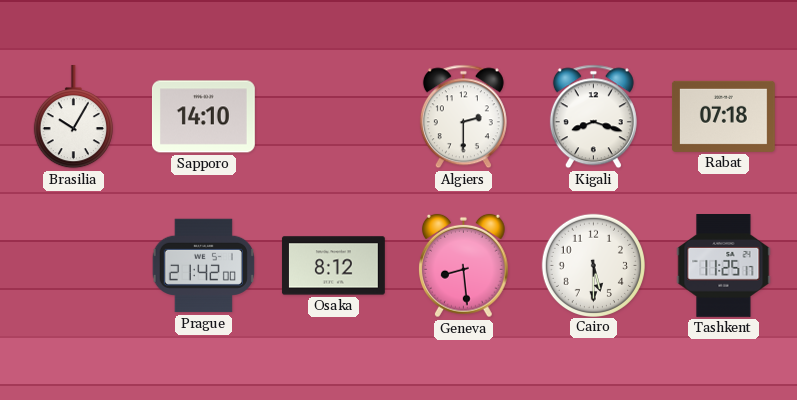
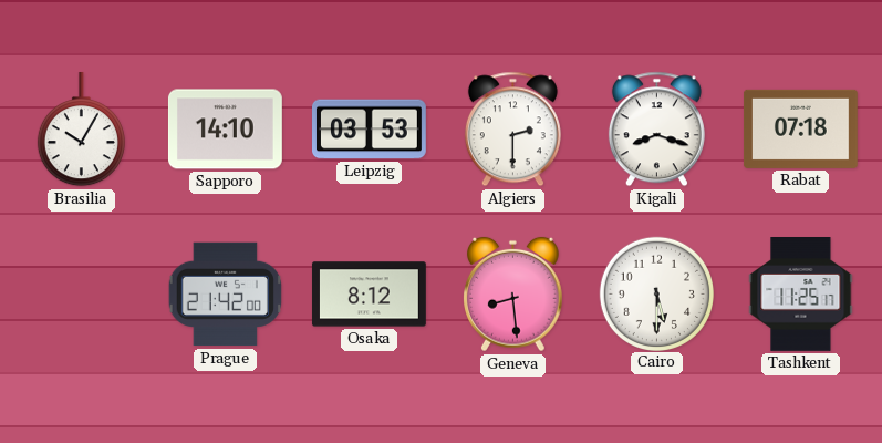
Leipzig: none -> 03:53
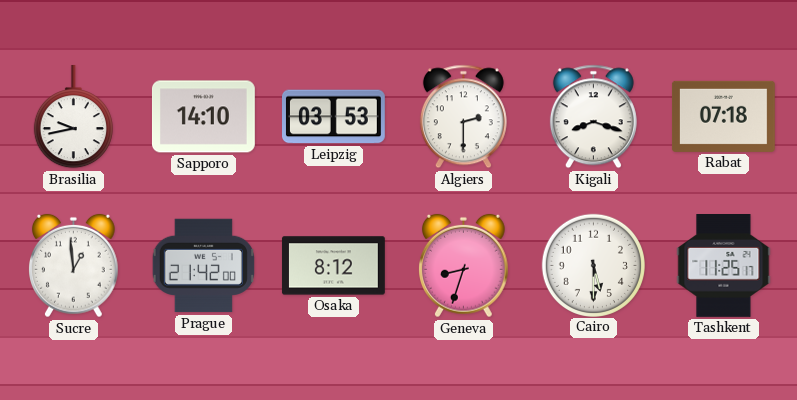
Brasilia: 10:05 -> 9:43
Sucre: none -> 12:59
Geneva: 8:29 -> 8:33
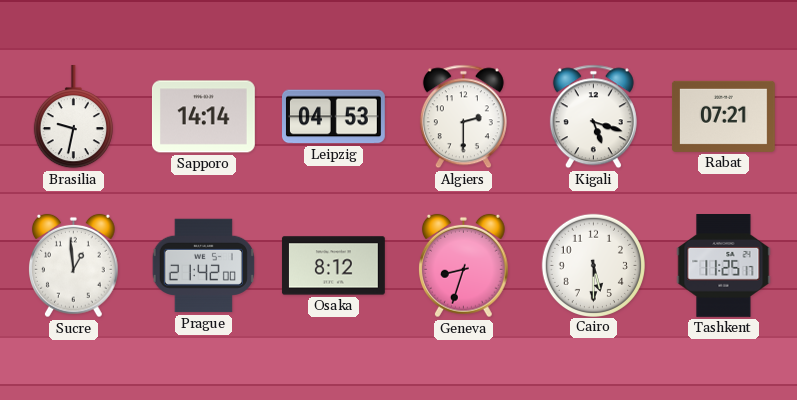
Brasilia: 9:43 -> 9:32
Sapporo: 14:10 -> 14:14
Leipzig: 03:53 -> 04:53
Kigali: 8:18 -> 5:18
Rabat: 07:18 -> 07:21
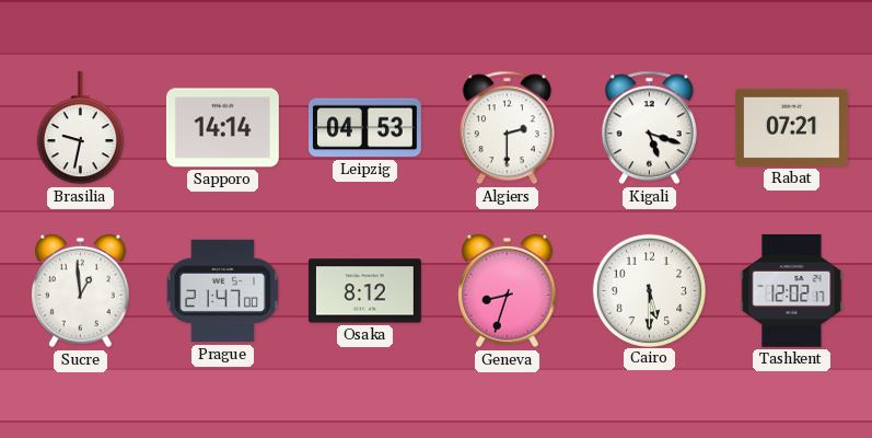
Prague: 21:42 -> 21:47
Tashkent: 11:25 -> 12:02
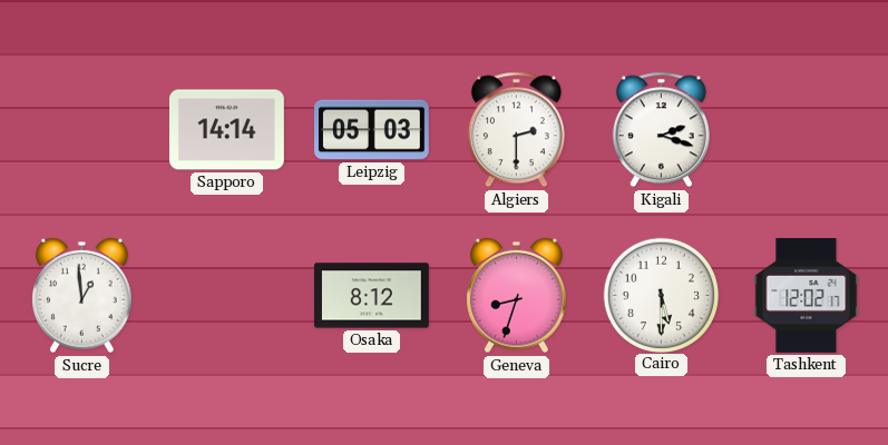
Brasilia: 9:32 -> none
Leipzig: 04:53 -> 05:03
Kigali: 5:18 -> 2:18
Rabat: 07:21 -> none
Prague: 21:47 -> none
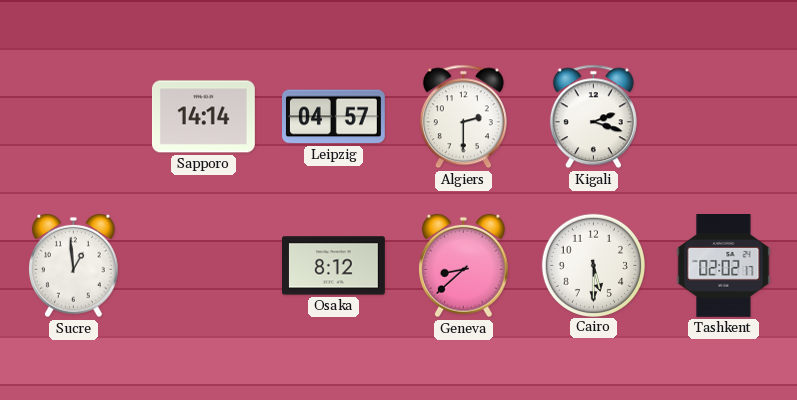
Leipzig: 05:03 -> 04:57
Geneva: 8:33 -> 8:38
Tashkent: 12:02 -> 02:02
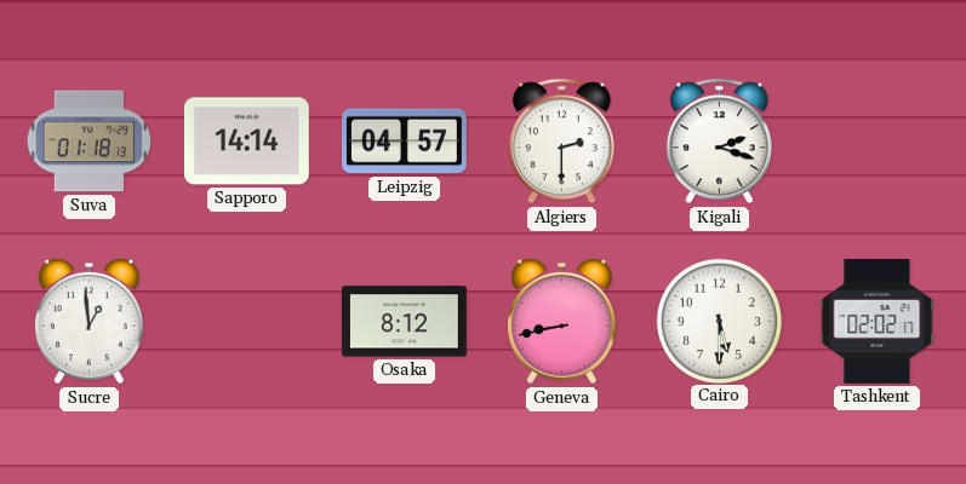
Suva: none -> 01:18
Geneva: 8:38 -> 8:43
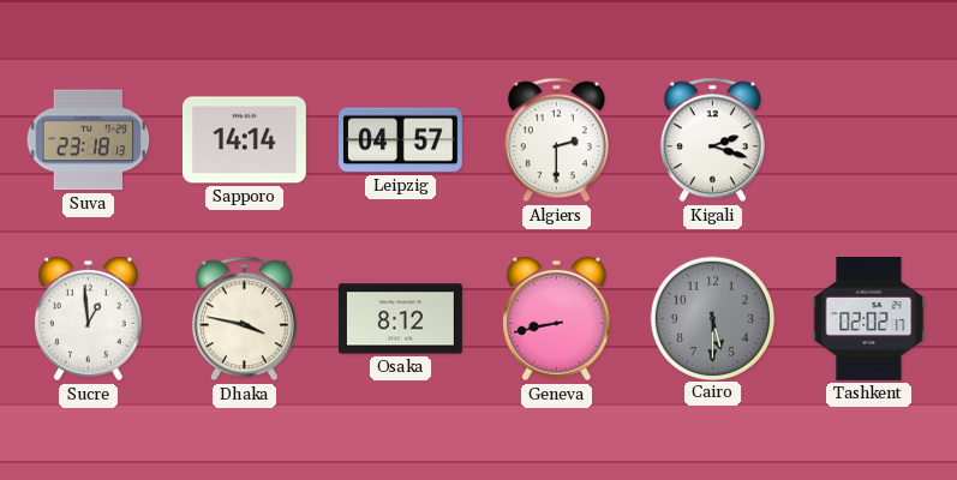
Suva: 01:18 -> 23:18
Dhaka: none -> 3:47
Cairo dial: white -> grey
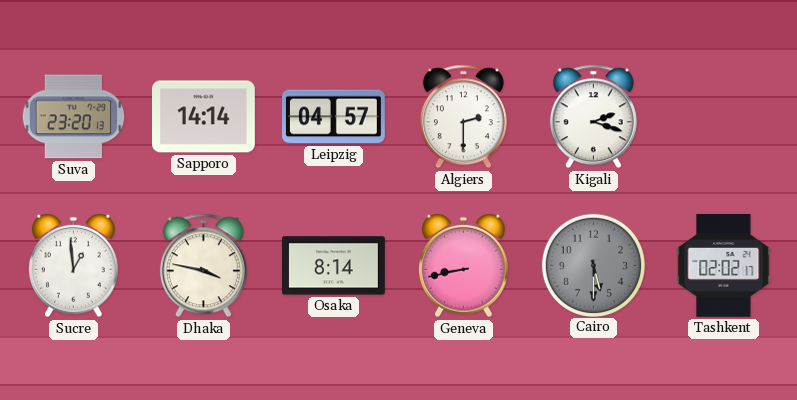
Suva: 23:18 -> 23:20
Osaka: 8:12 -> 8:14
